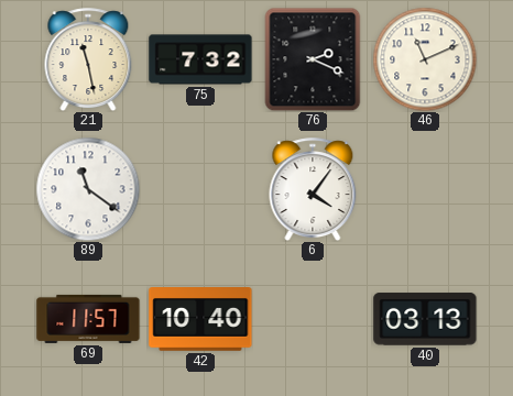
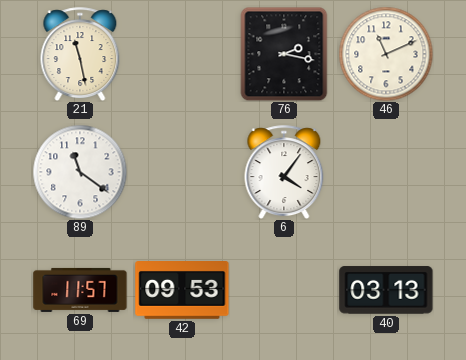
75: 7:32 -> none
76: 2:19 -> 2:17
42: 10:40 -> 09:53
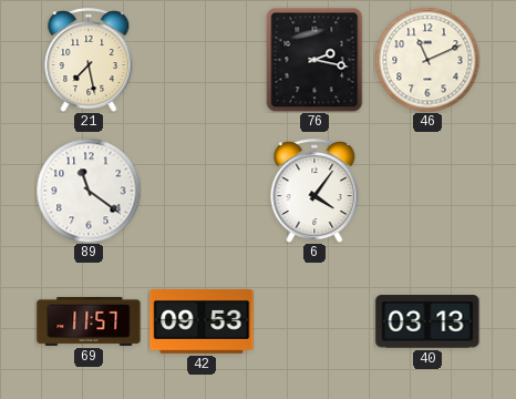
21: 11:28 -> 7:28
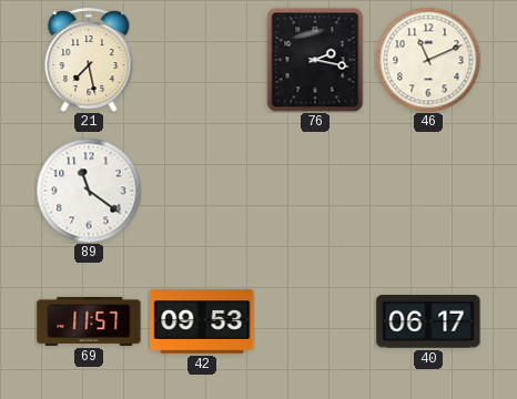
6: 4:06 -> none
40: 03:13 -> 06:17
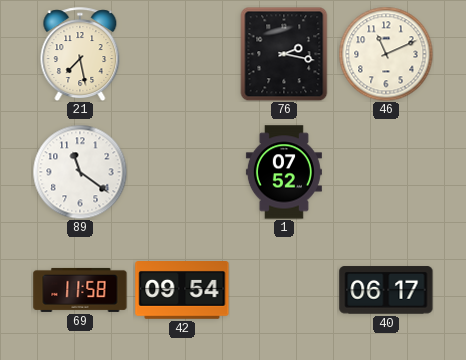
1: none -> 07:52
69: 11:57 -> 11:58
42: 09:53 -> 09:54
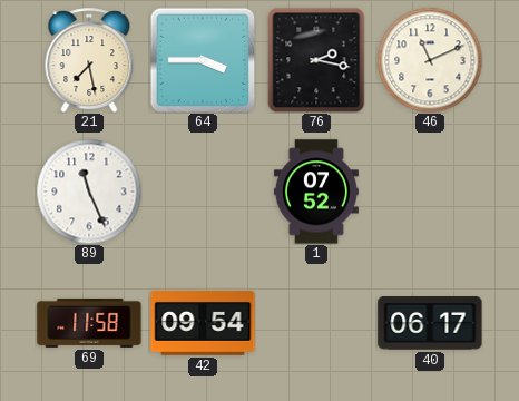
64: none -> 3:45
89: 11:21 -> 11:26
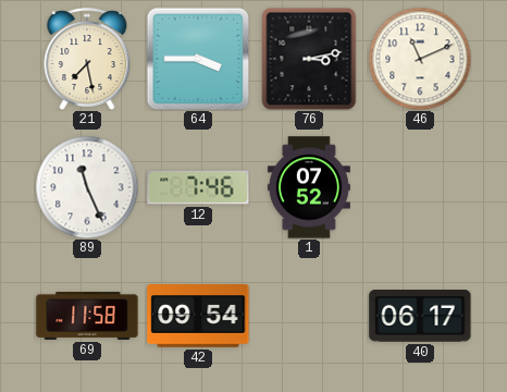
76: 2:17 -> 3:13
12: none -> 7:46
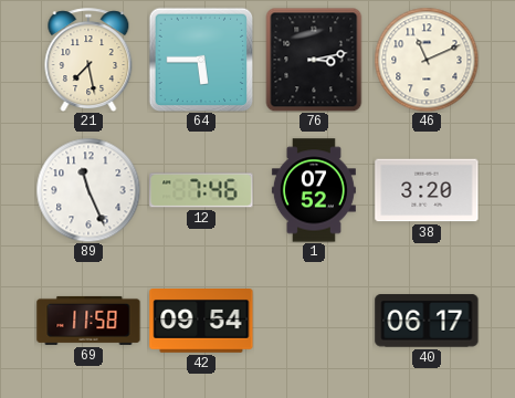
64: 3:45 -> 5:45
38: none -> 3:20
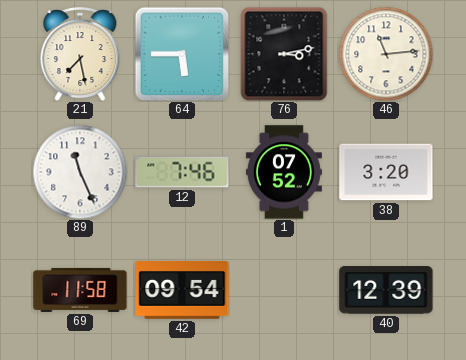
46: 11:11 -> 11:14
40: 06:17 -> 12:39
